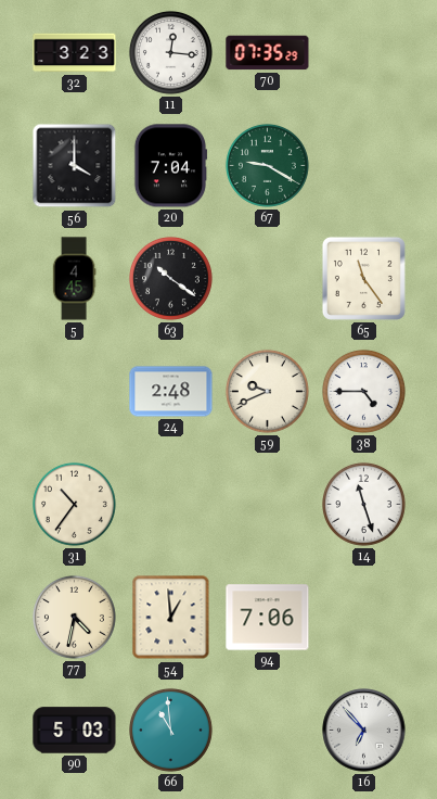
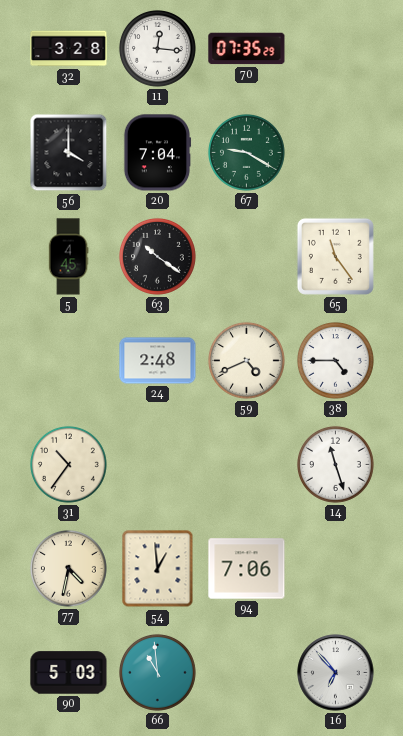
32: 3:23 -> 3:28
59: 9:41 -> 4:41
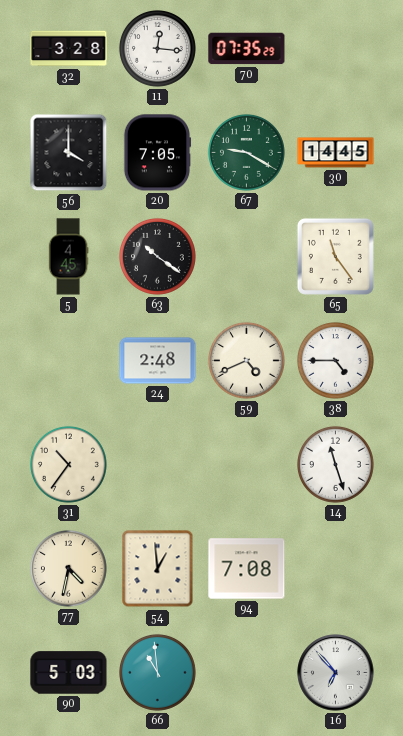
20: 7:04 -> 7:05
30: none -> 14:45
94: 7:06 -> 7:08
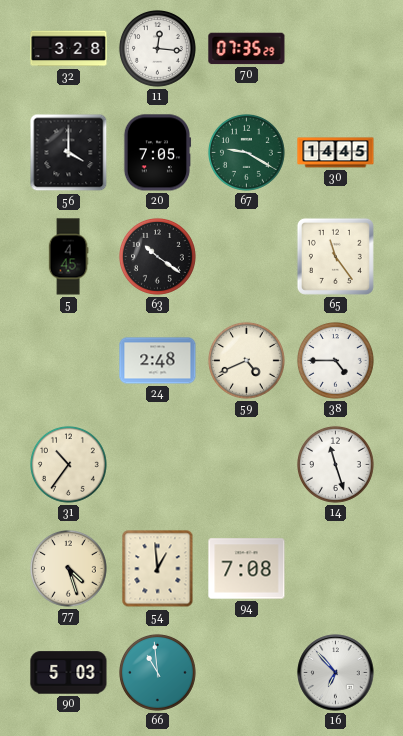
77: 4:32 -> 4:27
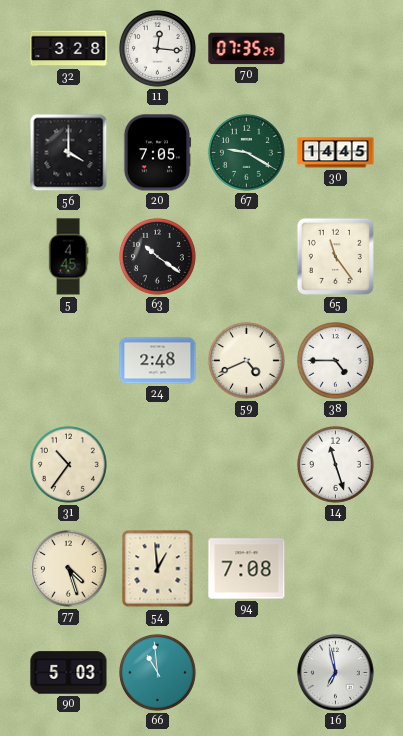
16: 6:53 -> 6:58
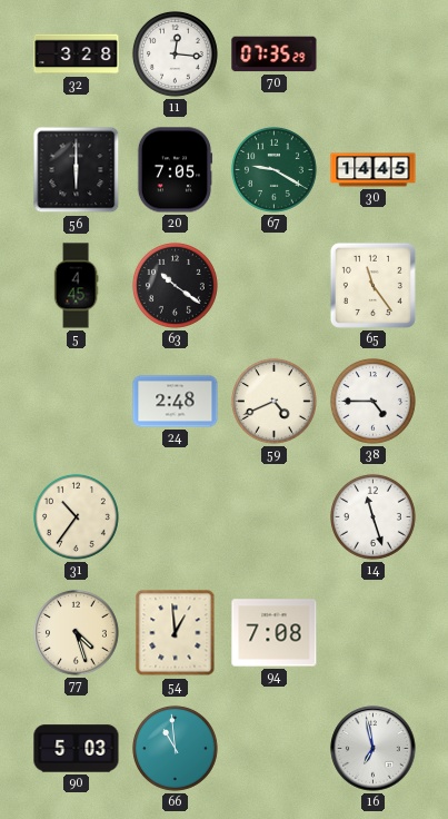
56: 4:00 -> 6:00
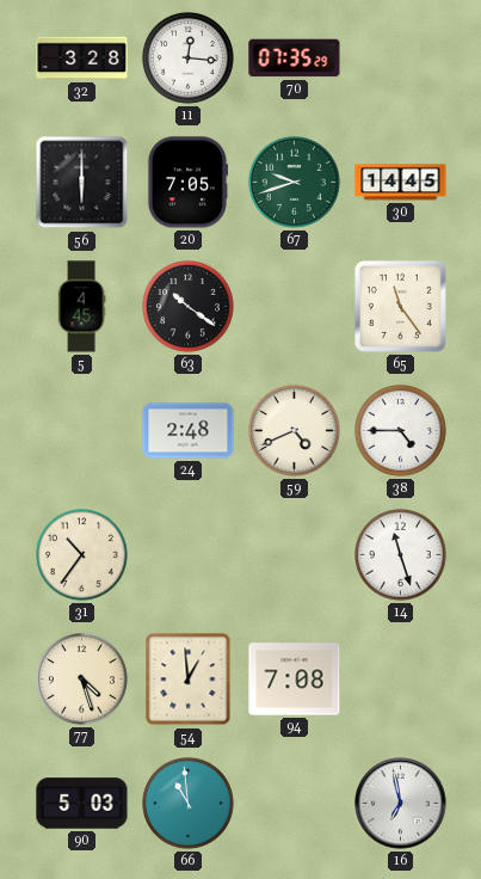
67: 9:20 -> 9:42
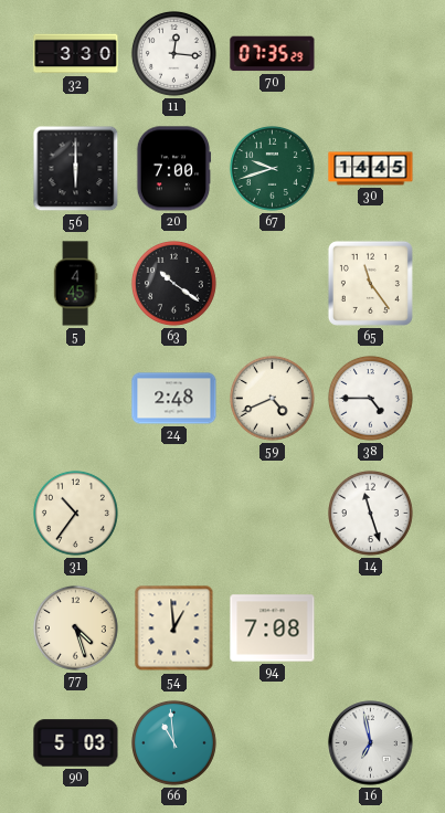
32: 3:28 -> 3:30
20: 7:05 -> 7:00
